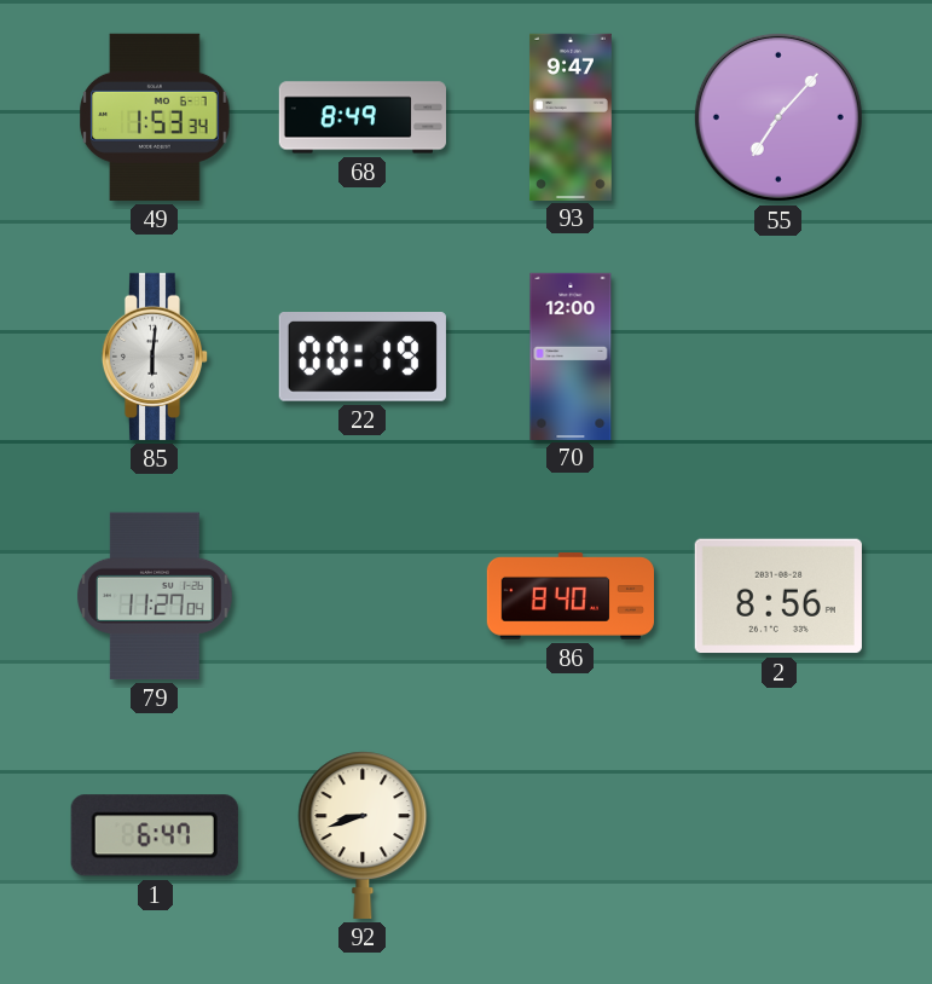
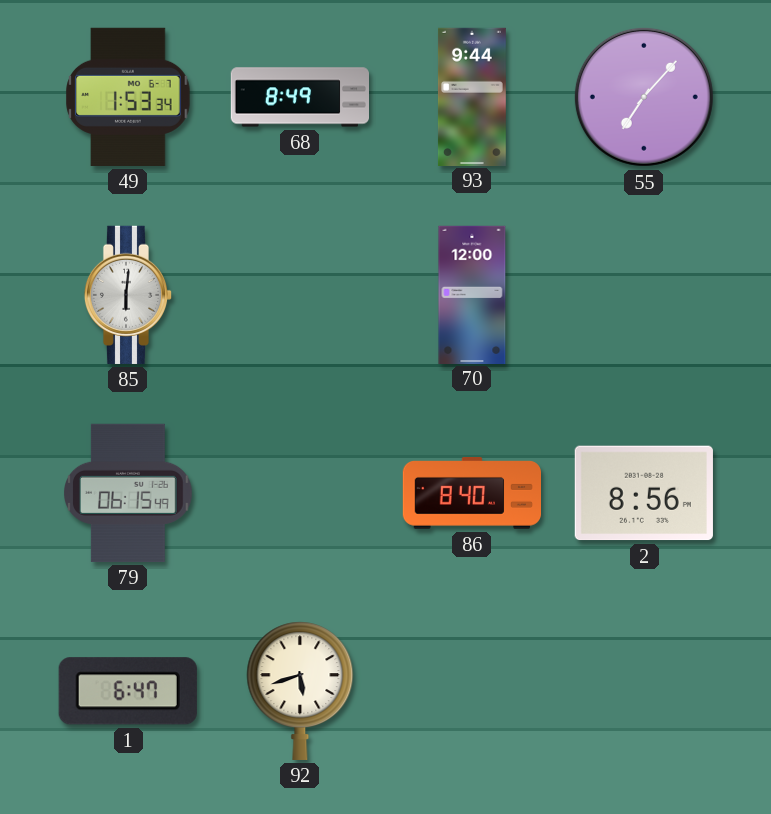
93: 9:47 -> 9:44
22: 00:19 -> none
79: 11:27 -> 06:15
92: 8:42 -> 5:42
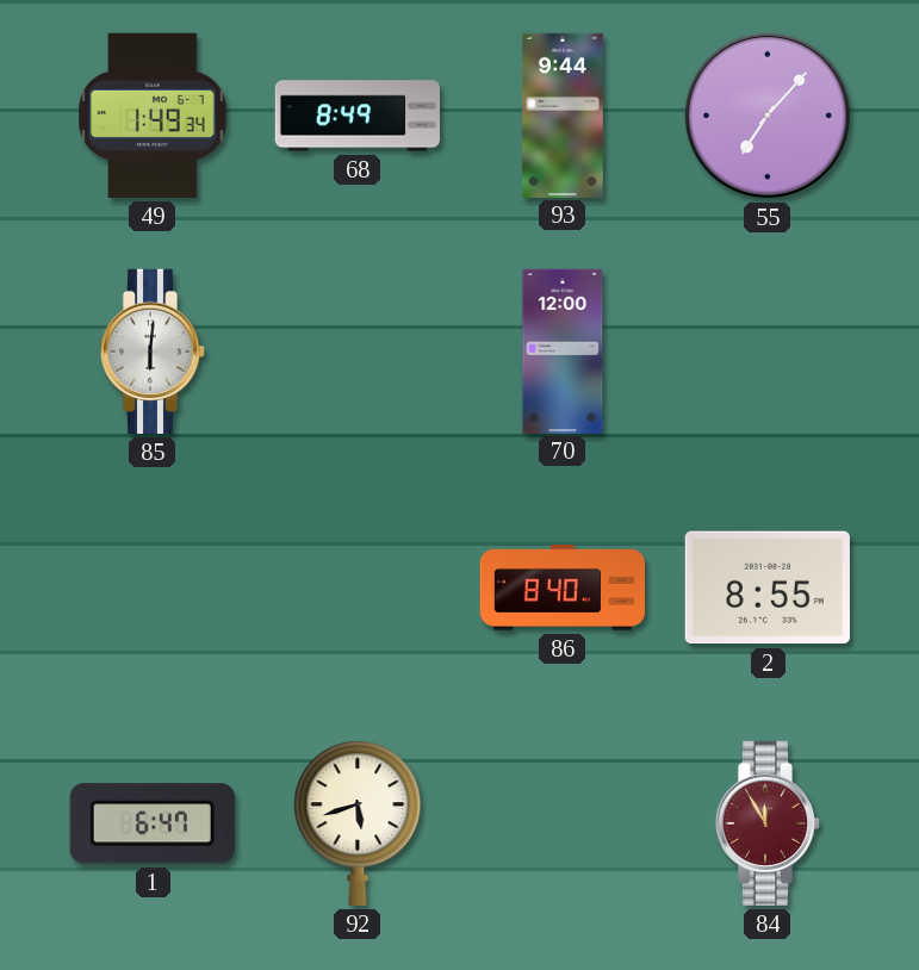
49: 1:53 -> 1:49
79: 06:15 -> none
2: 8:56 -> 8:55
84: none -> 11:55
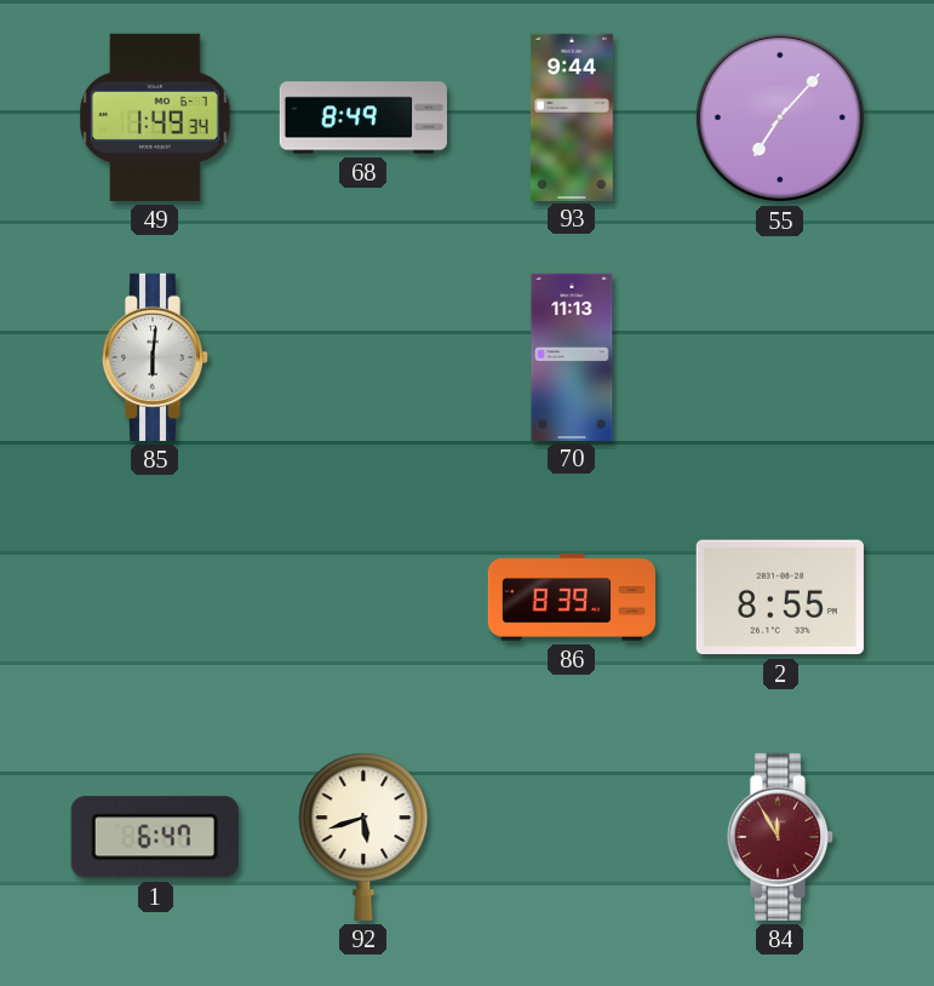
70: 12:00 -> 11:13
86: 8:40 -> 8:39
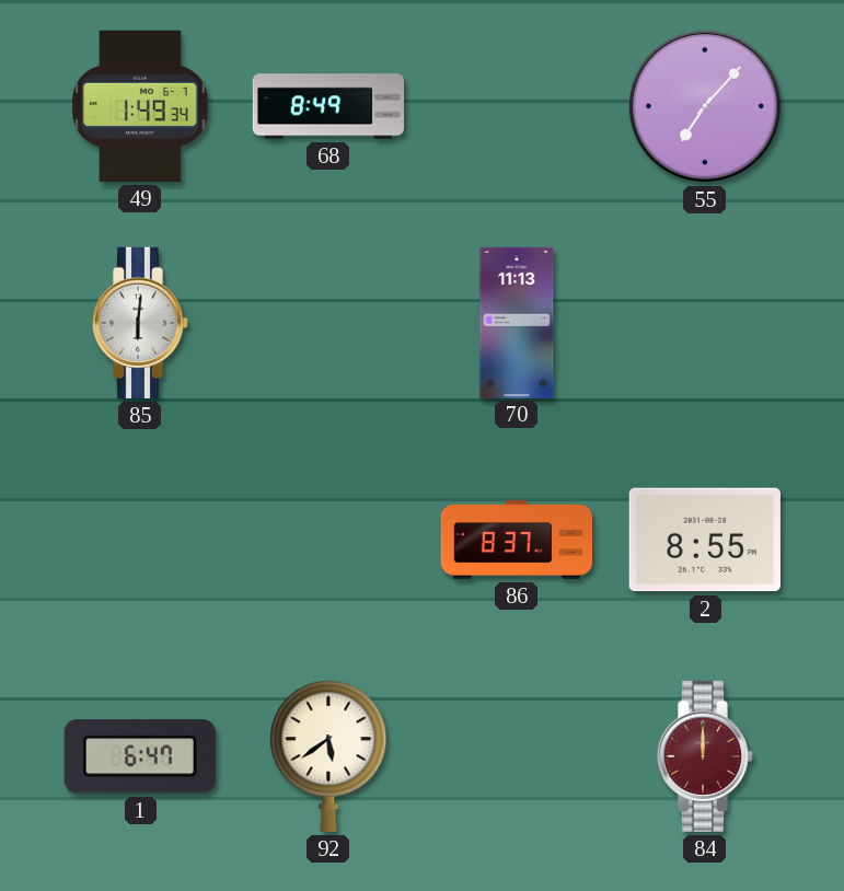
93: 9:44 -> none
86: 8:39 -> 8:37
92: 5:42 -> 5:39
84: 11:55 -> 12:00
